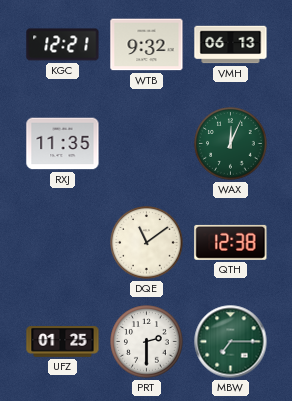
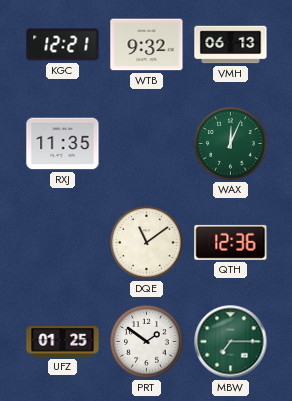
QTH: 12:38 -> 12:36
PRT: 2:30 -> 1:51
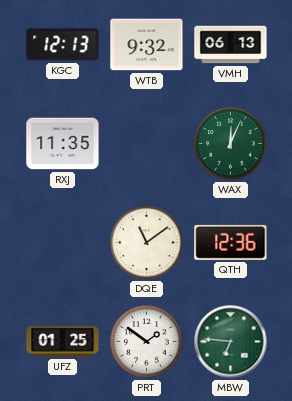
KGC: 12:21 -> 12:13
MBW: 7:15 -> 6:46
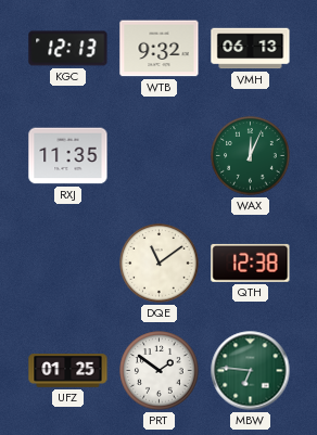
QTH: 12:36 -> 12:38
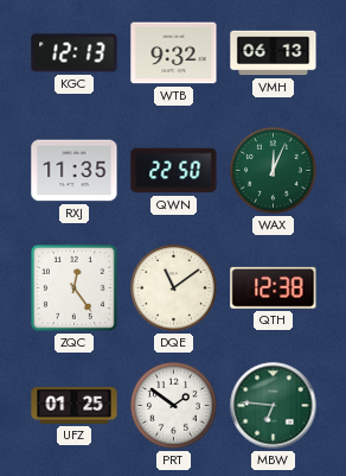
QWN: none -> 22:50
ZQC: none -> 12:24
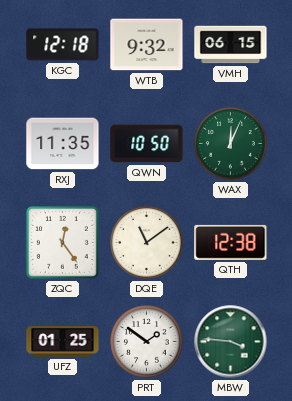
KGC: 12:13 -> 12:18
VMH: 06:13 -> 06:15
QWN: 22:50 -> 10:50
MBW: 6:46 -> 3:46
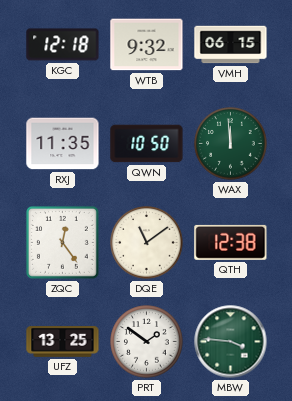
WAX: 12:04 -> 11:59
UFZ: 01:25 -> 13:25
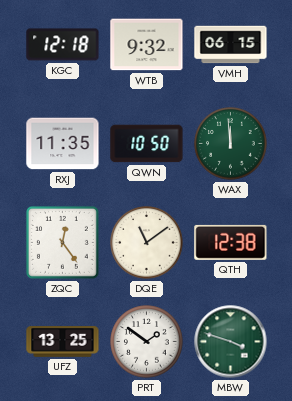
MBW: 3:46 -> 3:48
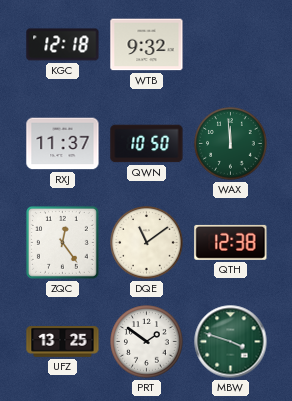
VMH: 06:15 -> none
RXJ: 11:35 -> 11:37
